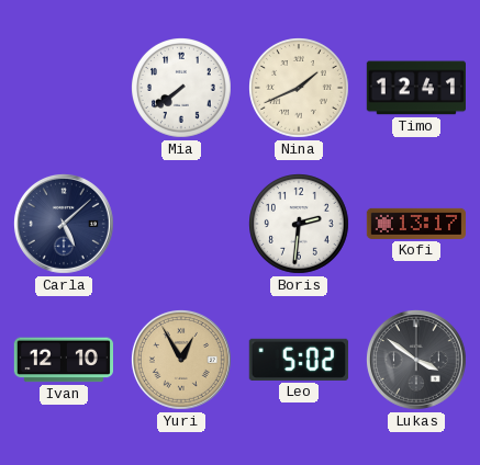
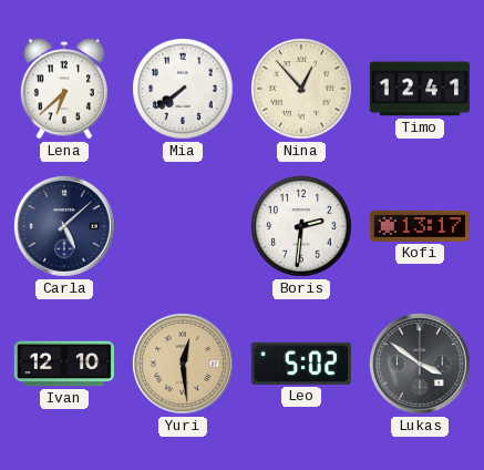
Lena: none -> 6:38
Nina: 1:41 -> 12:53
Yuri: 12:55 -> 12:29
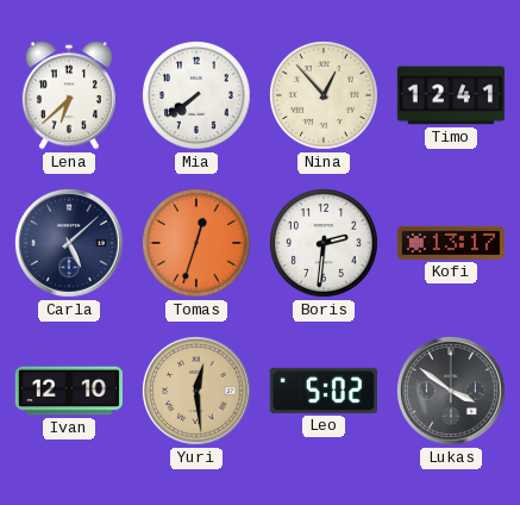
Tomas: none -> 12:33
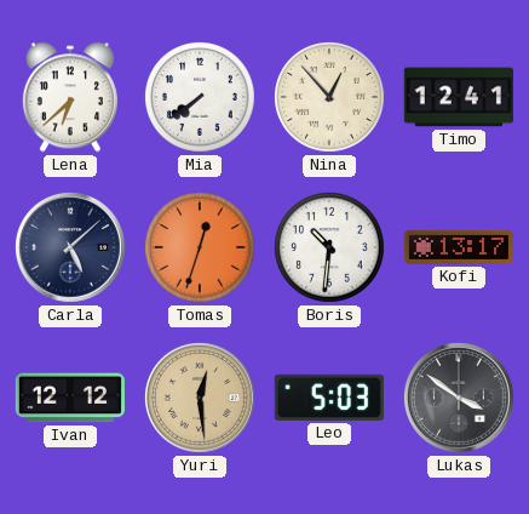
Boris: 2:31 -> 10:31
Ivan: 12:10 -> 12:12
Leo: 5:02 -> 5:03
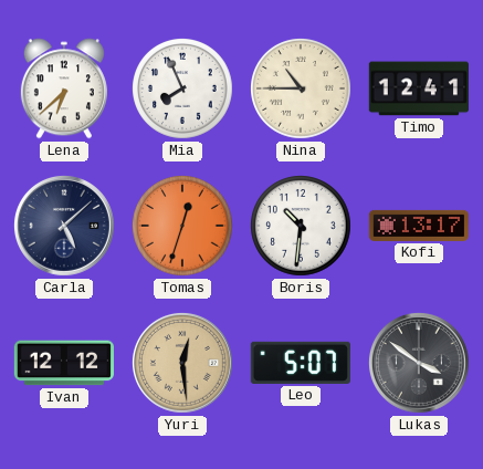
Mia: 7:39 -> 7:56
Nina: 12:53 -> 10:45
Leo: 5:03 -> 5:07
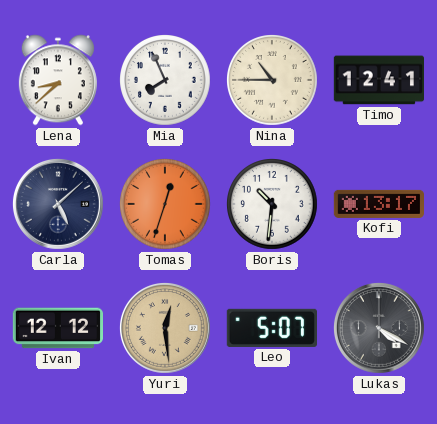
Lena: 6:38 -> 8:38
Lukas: 3:51 -> 4:20
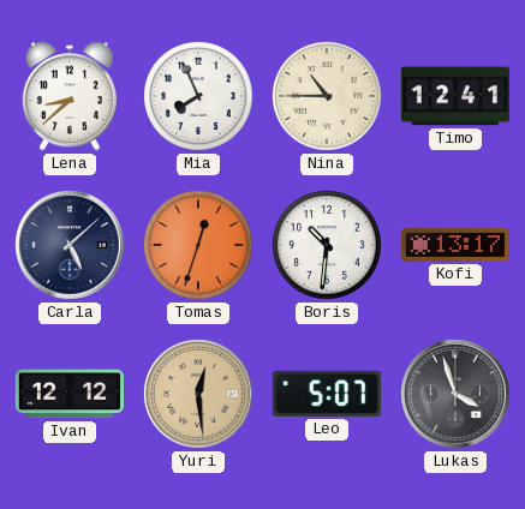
Lukas: 4:20 -> 3:57
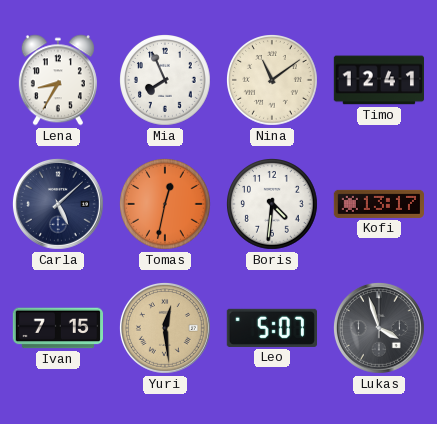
Lena: 8:38 -> 8:35
Nina: 10:45 -> 11:09
Tomas: 12:33 -> 12:32
Boris: 10:31 -> 4:31
Ivan: 12:12 -> 7:15
